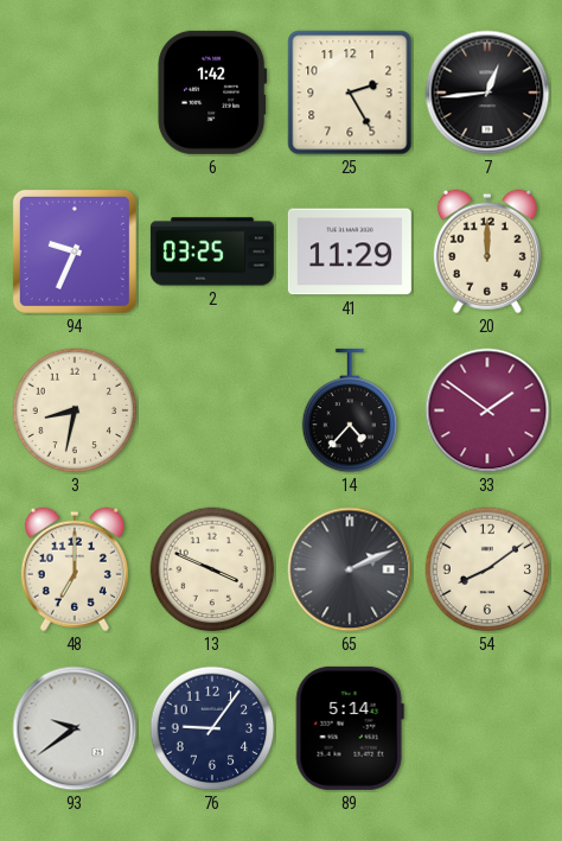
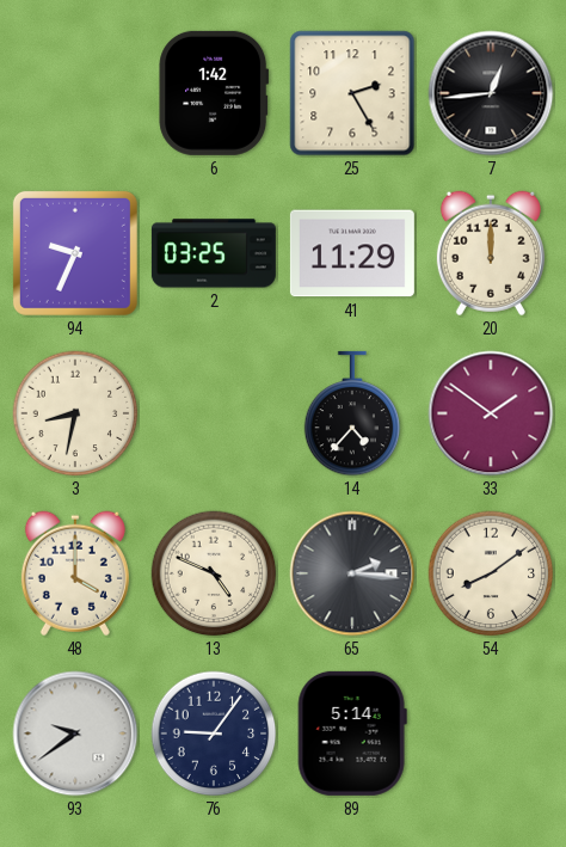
48: 7:00 -> 4:00
13: 3:49 -> 4:49
65: 2:11 -> 2:16
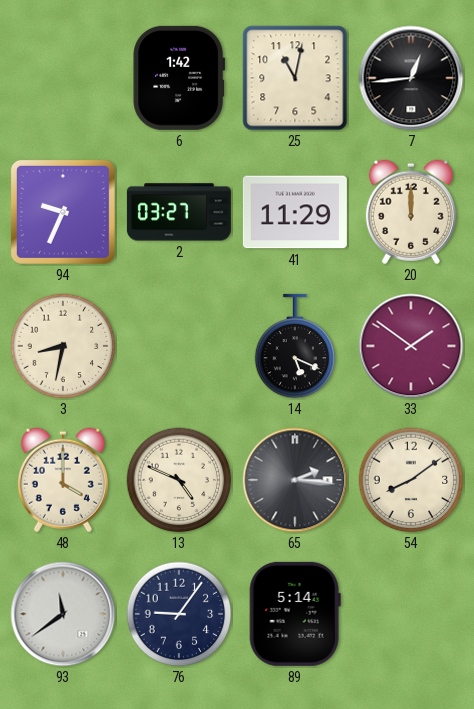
25: 2:25 -> 11:02
2: 03:25 -> 03:27
14: 4:37 -> 5:19
93: 9:39 -> 11:39
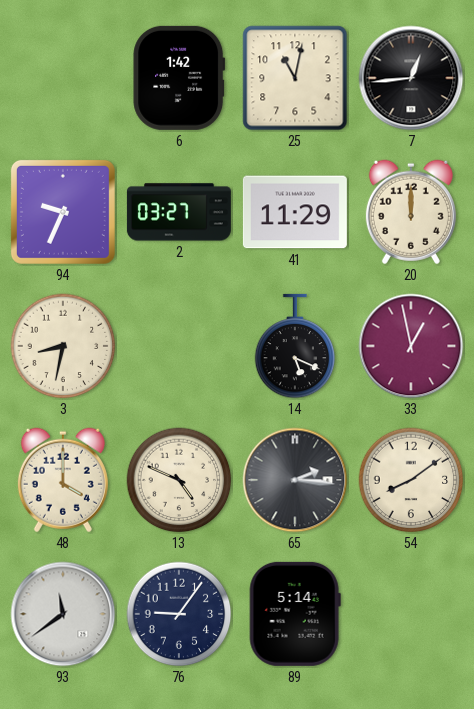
33: 1:51 -> 12:58
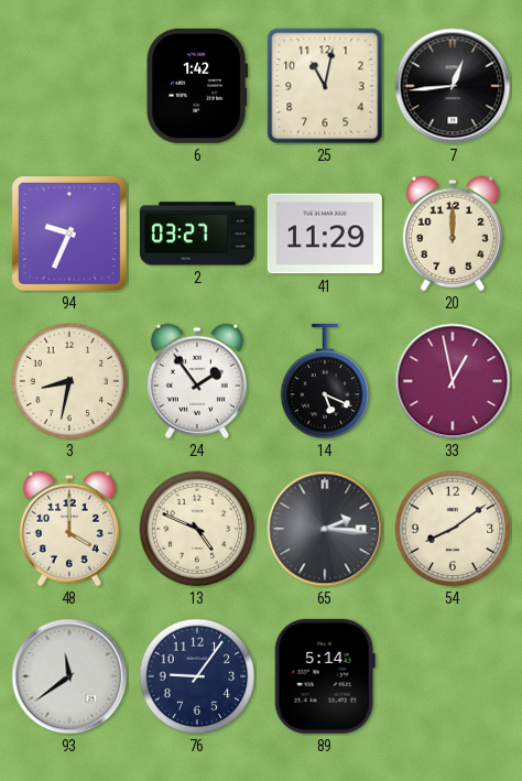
24: none -> 1:54
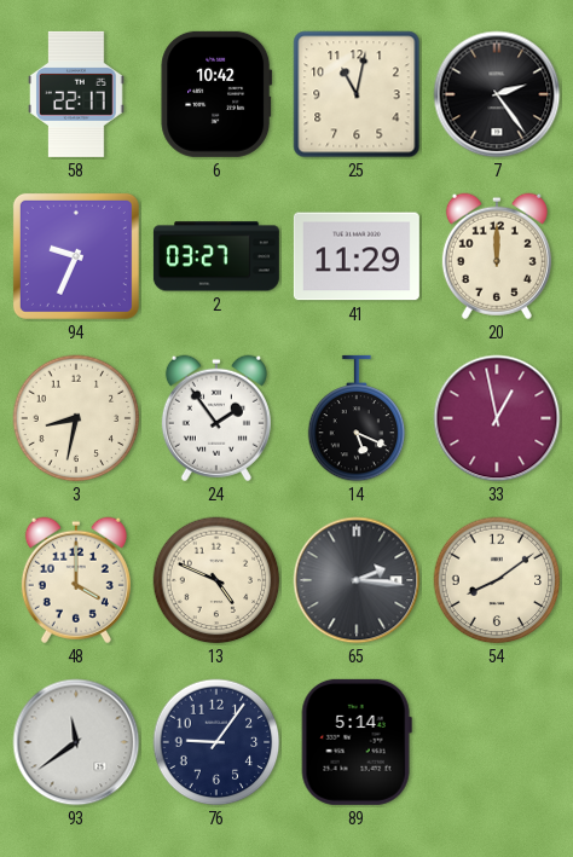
58: none -> 22:17
6: 1:42 -> 10:42
7: 12:44 -> 2:24
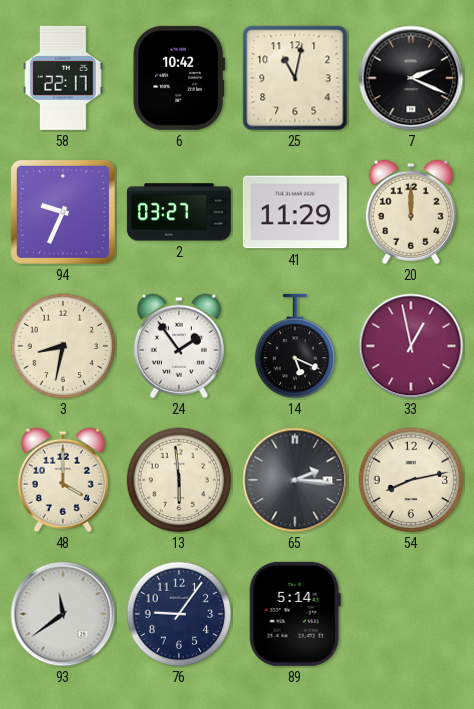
7: 2:24 -> 2:19
13: 4:49 -> 5:59
54: 8:09 -> 8:13
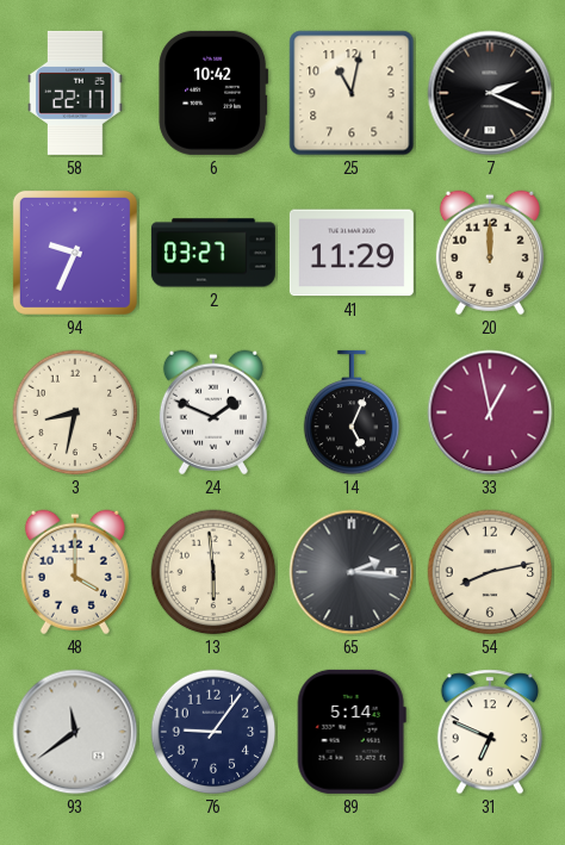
24: 1:54 -> 1:49
14: 5:19 -> 5:04
31: none -> 6:49
